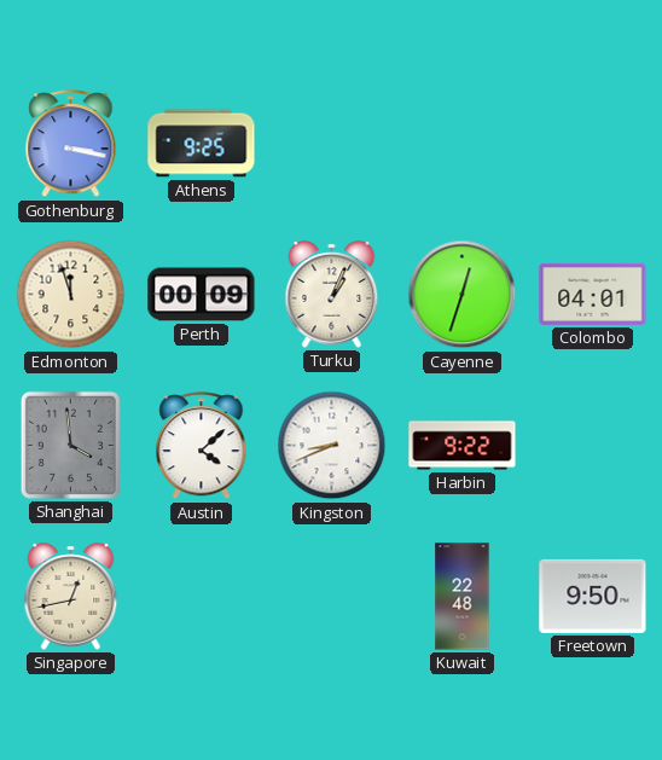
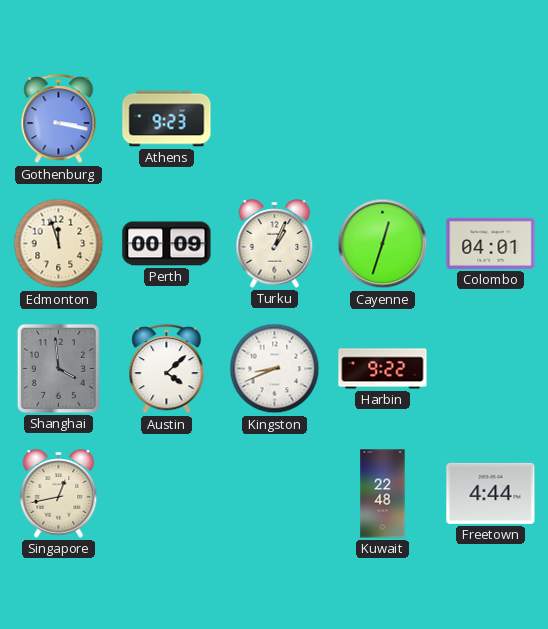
Athens: 9:25 -> 9:23
Freetown: 9:50 -> 4:44
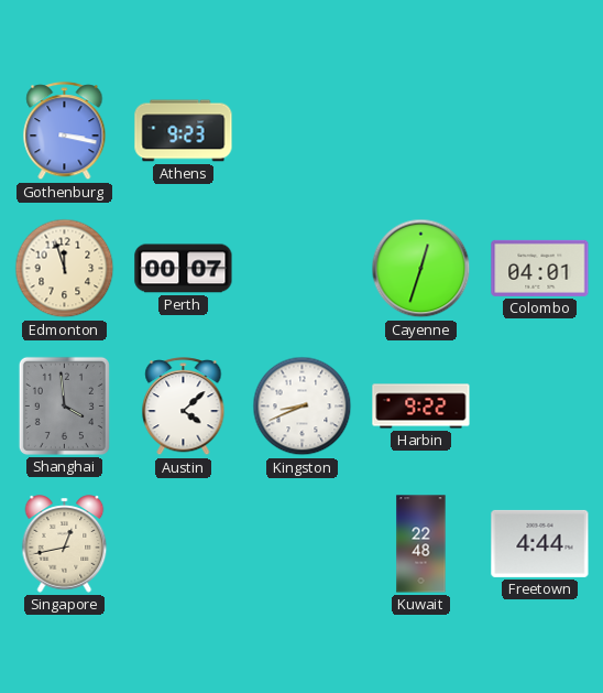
Perth: 00:09 -> 00:07
Turku: 1:04 -> none
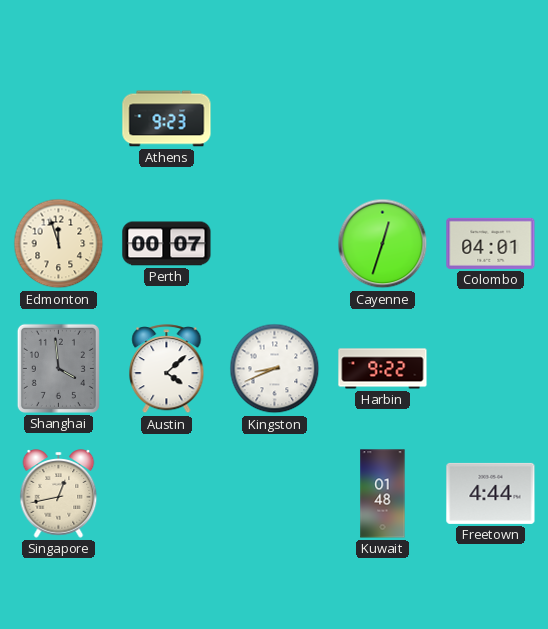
Gothenburg: 3:17 -> none
Kuwait: 22:48 -> 01:48
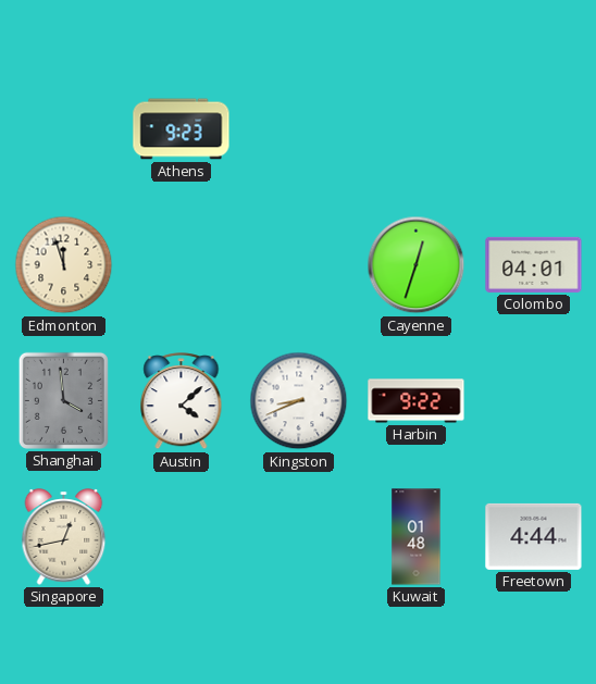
Perth: 00:07 -> none
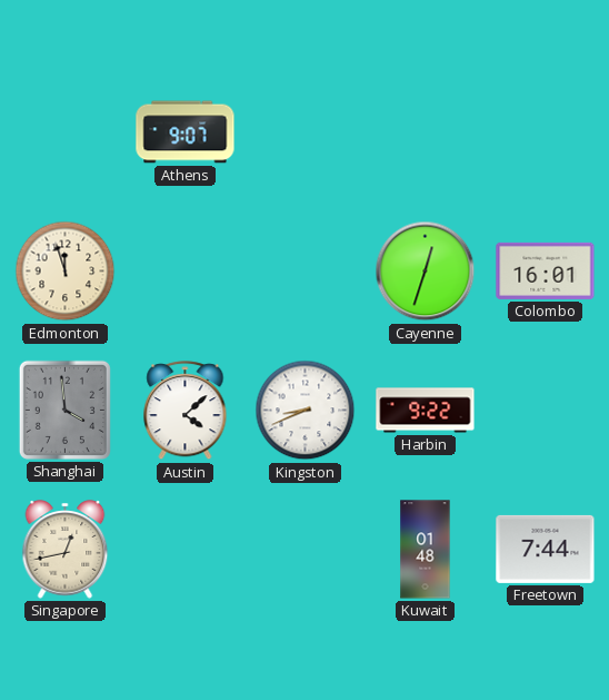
Athens: 9:23 -> 9:07
Colombo: 04:01 -> 16:01
Freetown: 4:44 -> 7:44
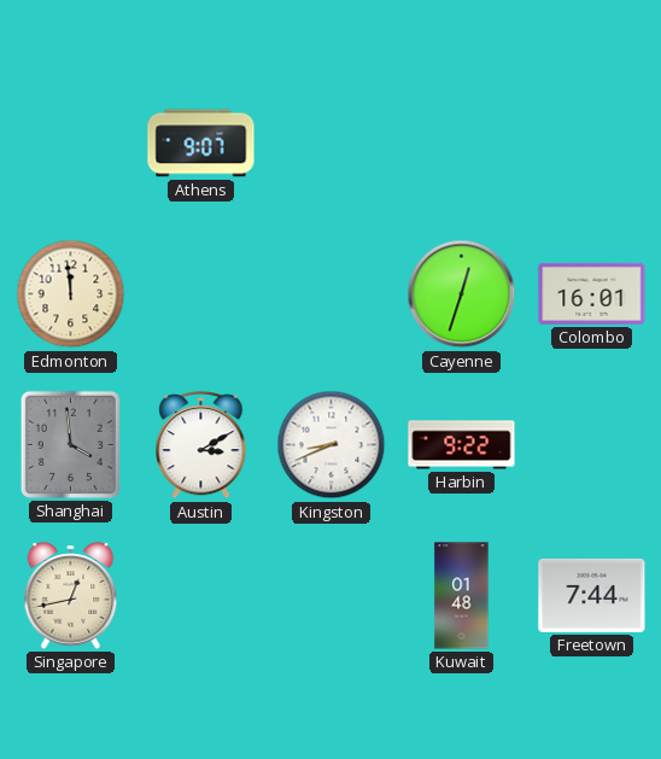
Edmonton: 11:57 -> 11:59
Austin: 4:08 -> 3:10
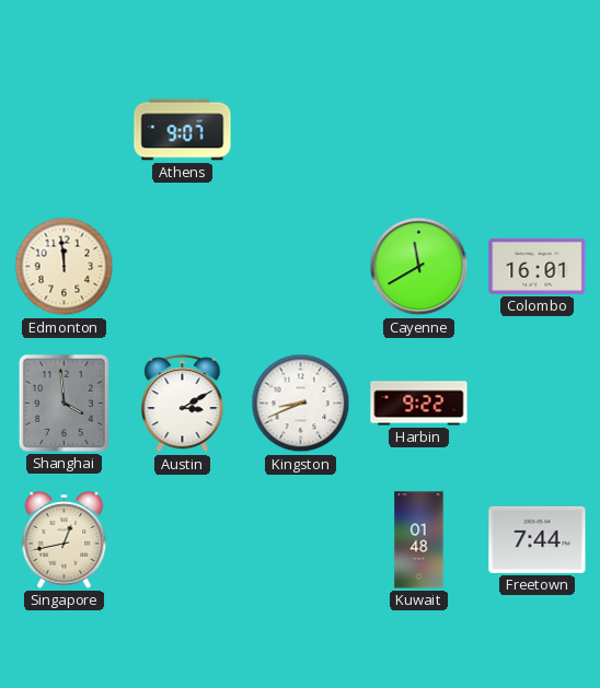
Cayenne: 12:33 -> 11:40
